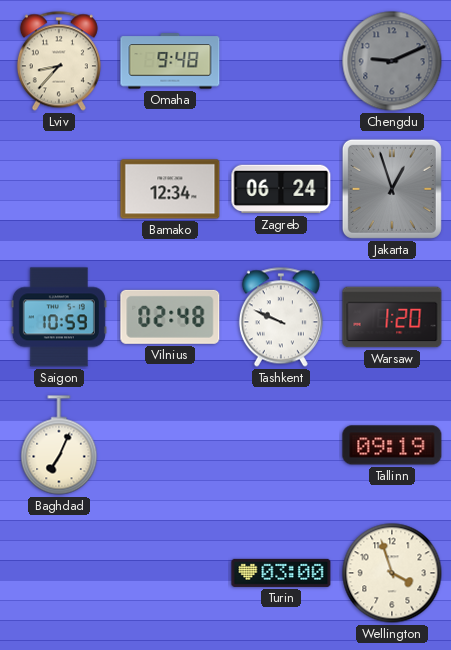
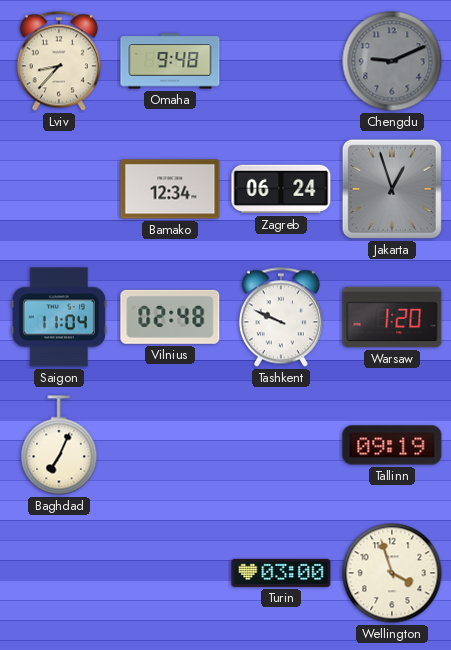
Saigon: 10:59 -> 11:04
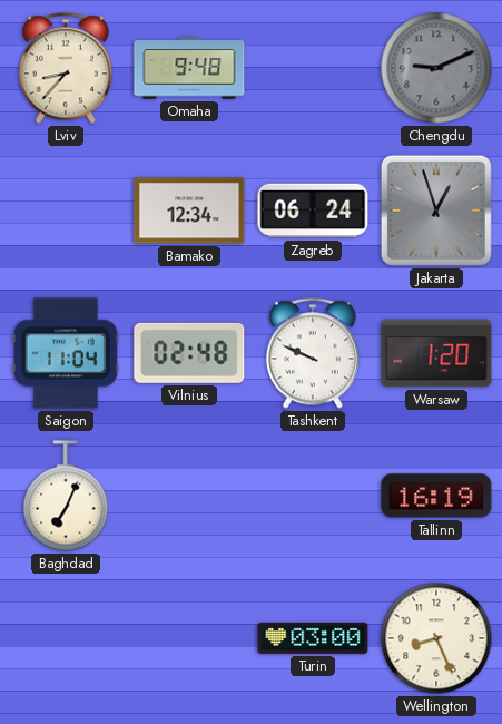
Tallinn: 09:19 -> 16:19
Wellington: 3:57 -> 8:26
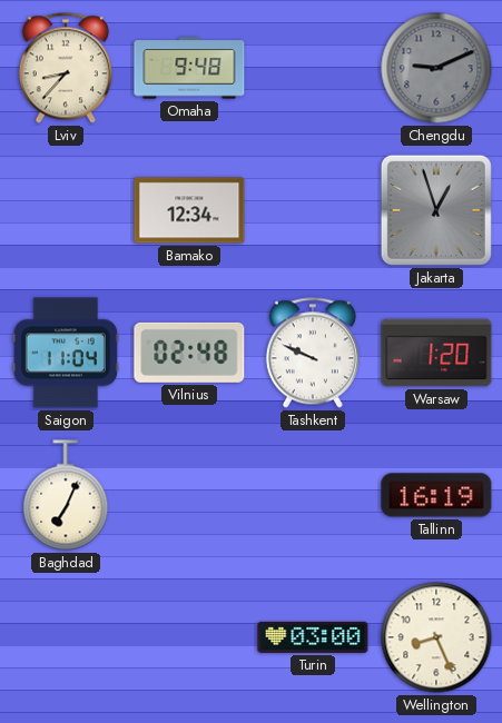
Zagreb: 06:24 -> none
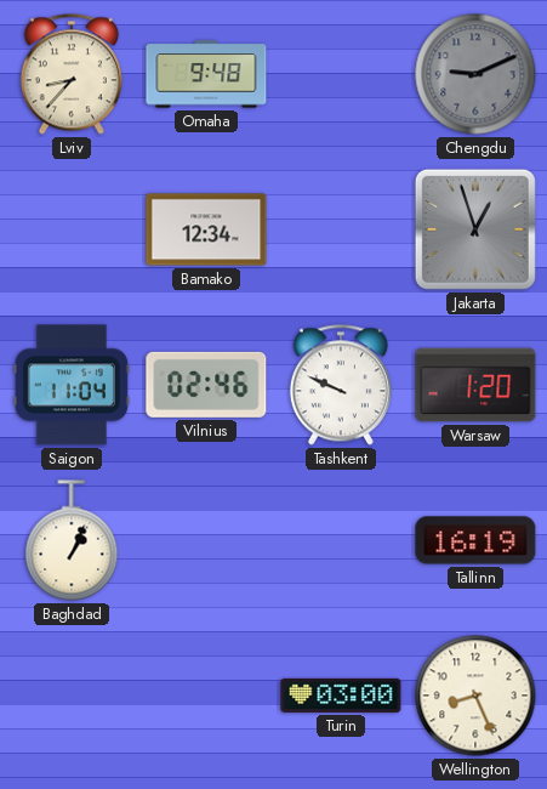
Vilnius: 02:48 -> 02:46
Baghdad: 7:04 -> 1:04
